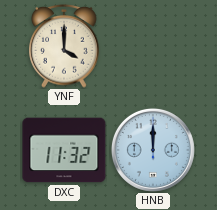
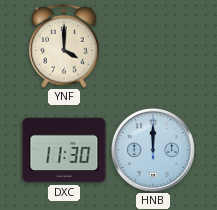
DXC: 11:32 -> 11:30
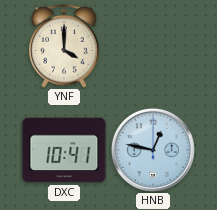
DXC: 11:30 -> 10:41
HNB: 12:00 -> 12:47
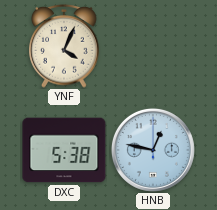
YNF: 4:00 -> 4:04
DXC: 10:41 -> 5:38
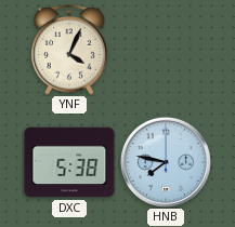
HNB: 12:47 -> 7:47
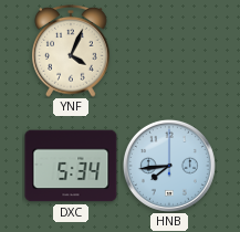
DXC: 5:38 -> 5:34
HNB: 7:47 -> 7:44
